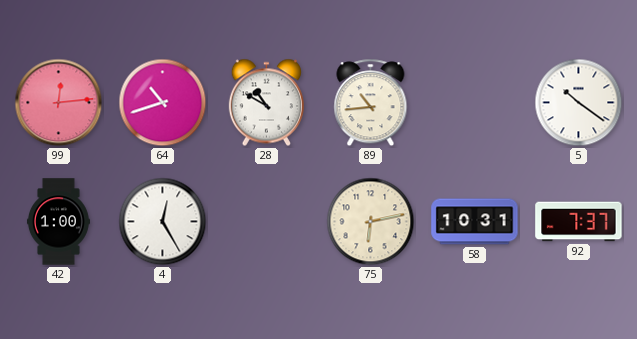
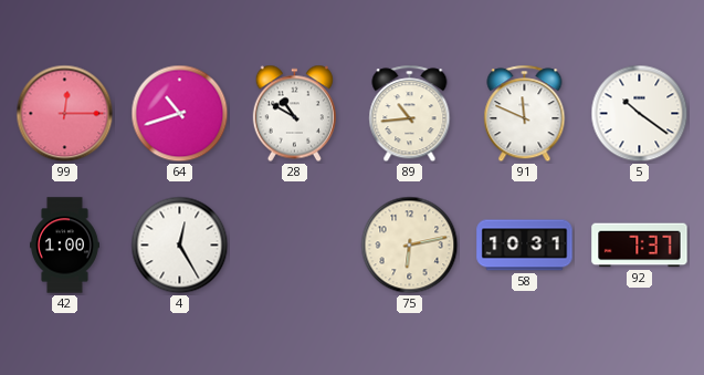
99: 12:14 -> 12:15
91: none -> 11:49
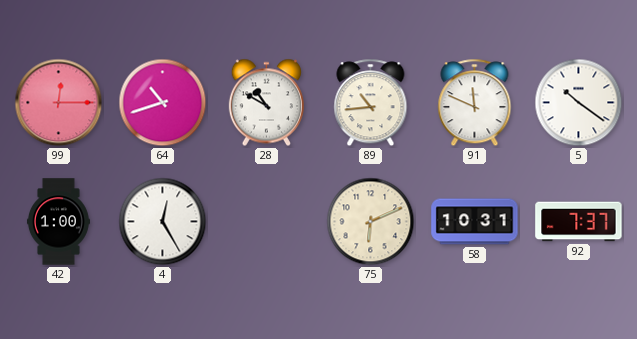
75: 6:13 -> 6:11
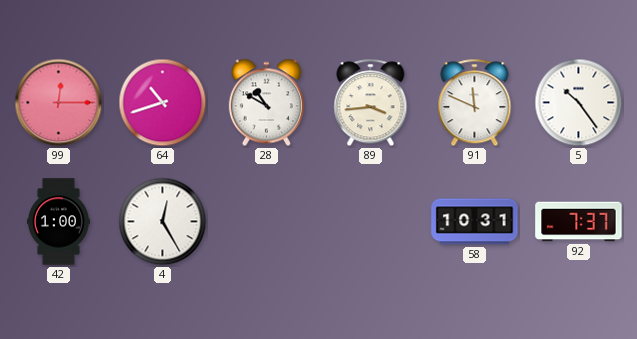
89: 10:44 -> 3:44
5: 10:21 -> 10:24
75: 6:11 -> none
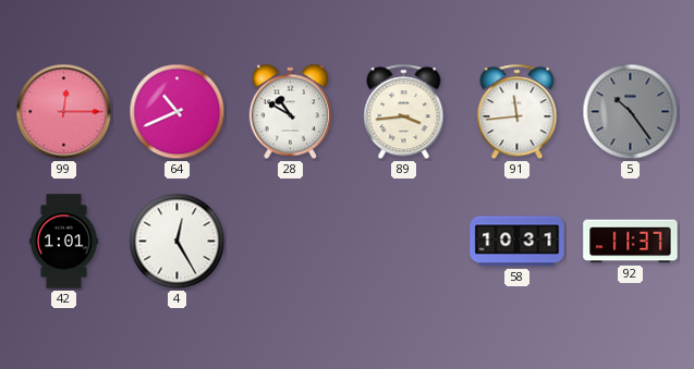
64: 10:42 -> 10:41
91: 11:49 -> 11:44
5 dial: white -> grey
42: 1:00 -> 1:01
92: 7:37 -> 11:37
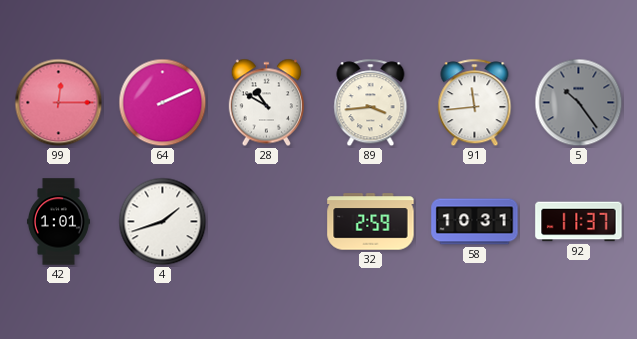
64: 10:41 -> 2:11
4: 12:25 -> 1:42
32: none -> 2:59
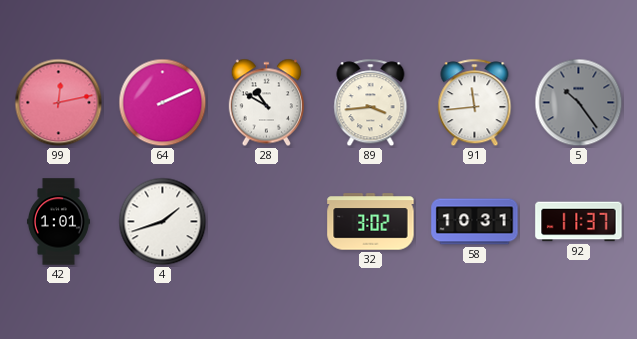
99: 12:15 -> 12:13
32: 2:59 -> 3:02
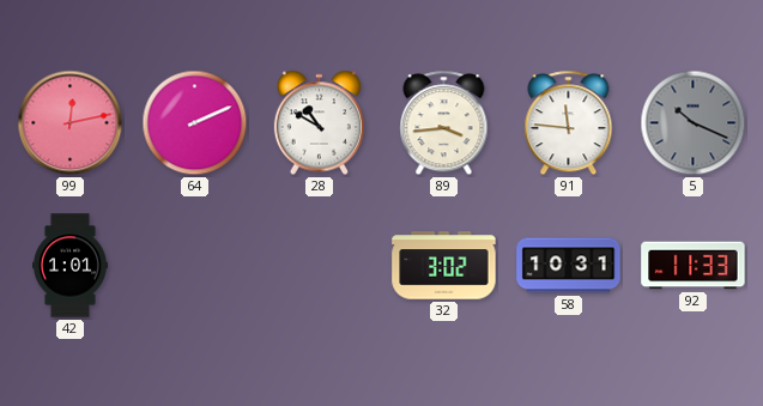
91: 11:44 -> 11:46
5: 10:24 -> 10:19
4: 1:42 -> none
92: 11:37 -> 11:33
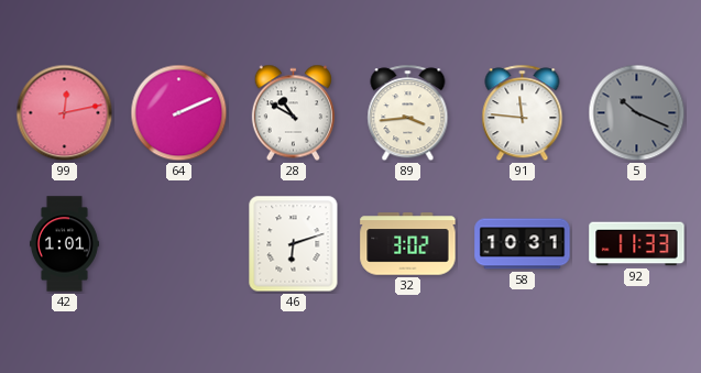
46: none -> 6:12
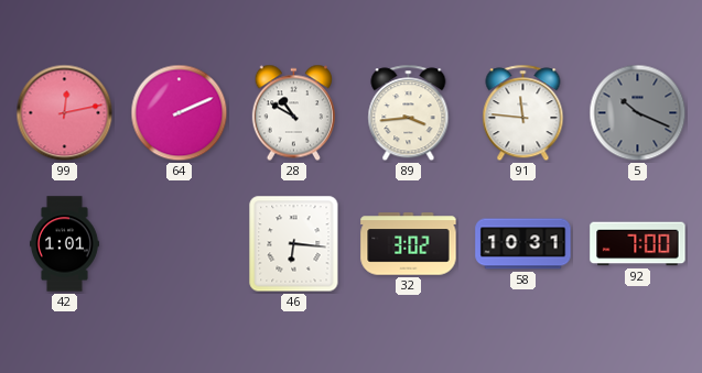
46: 6:12 -> 6:16
92: 11:33 -> 7:00
